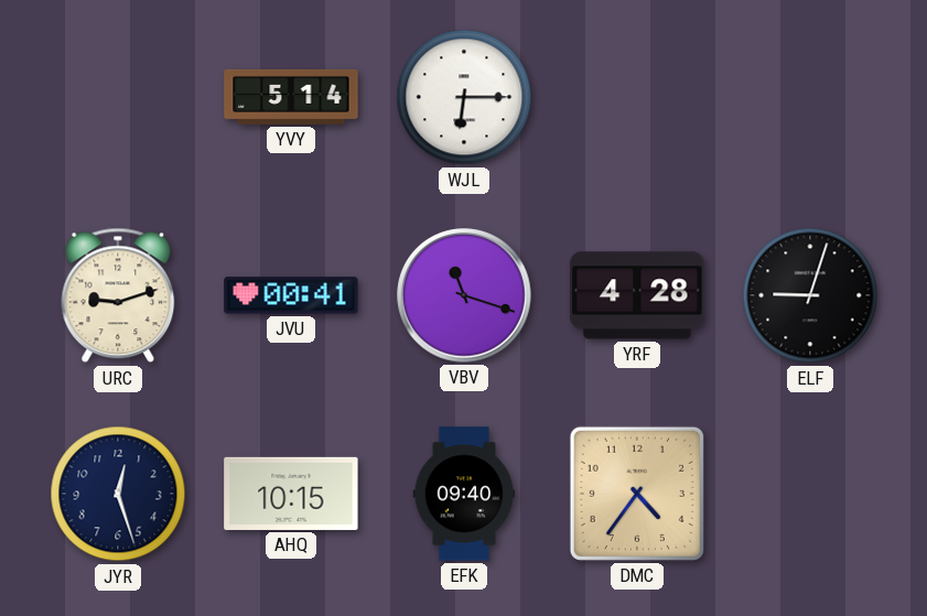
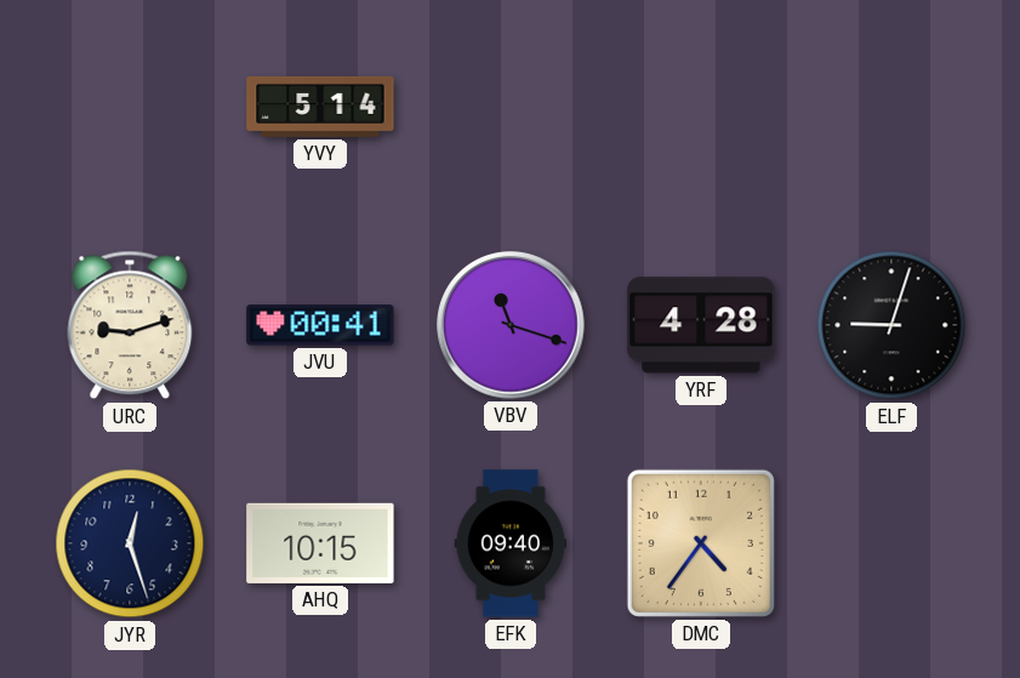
WJL: 6:15 -> none
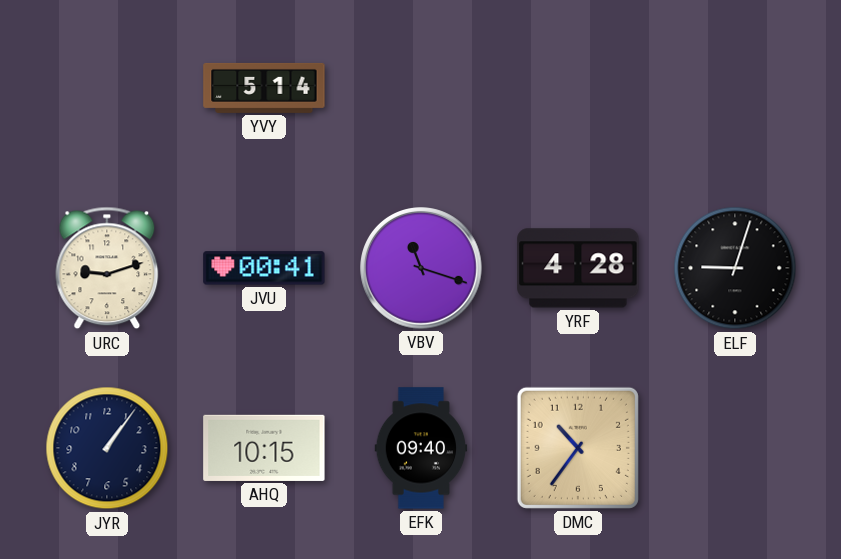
JYR: 12:27 -> 1:06
DMC: 4:36 -> 10:36
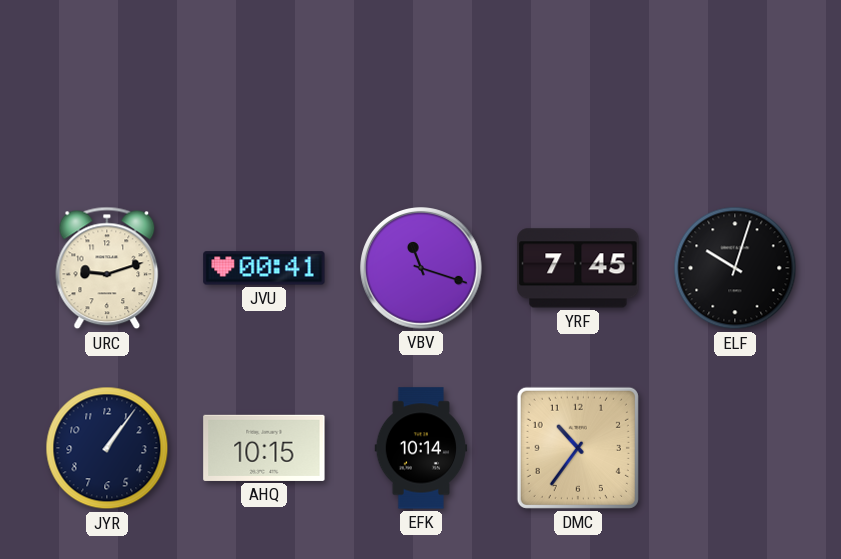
YVY: 5:14 -> none
YRF: 4:28 -> 7:45
ELF: 9:03 -> 10:03
EFK: 09:40 -> 10:14
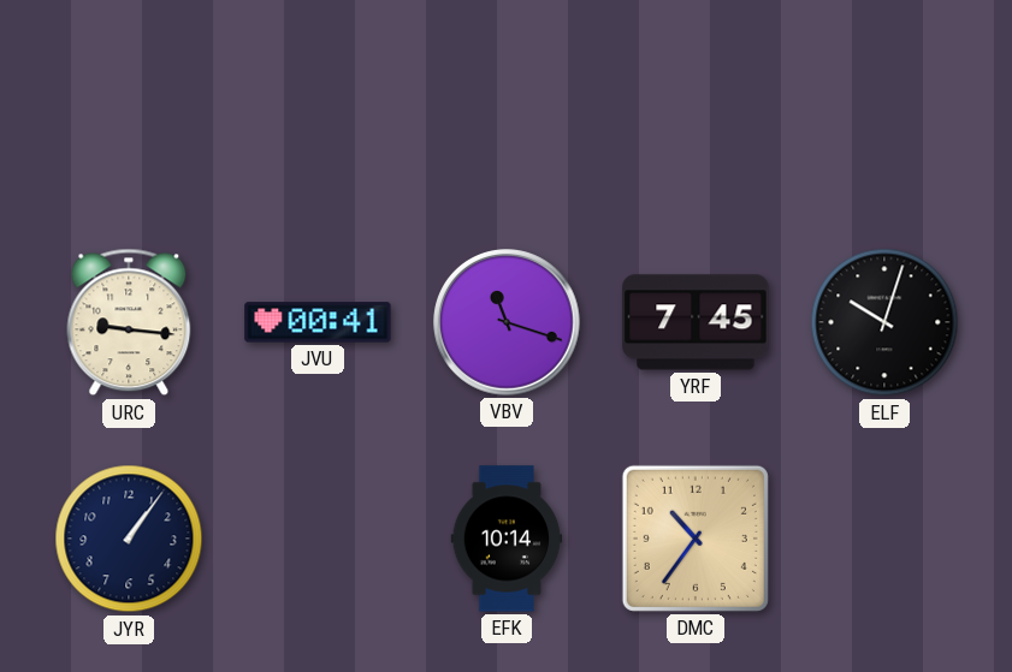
URC: 9:12 -> 9:16
AHQ: 10:15 -> none
